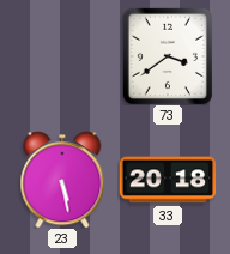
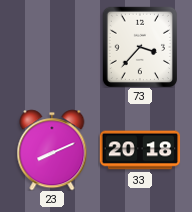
73: 3:39 -> 3:37
23: 5:28 -> 8:11
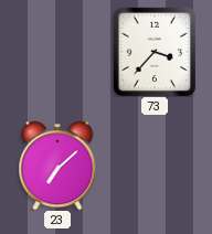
23: 8:11 -> 7:08
33: 20:18 -> none
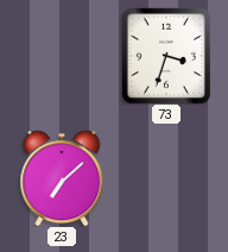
73: 3:37 -> 3:33
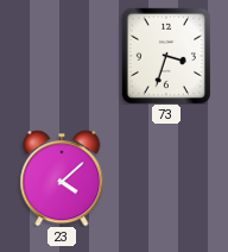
23: 7:08 -> 4:08
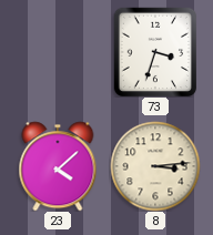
8: none -> 3:14
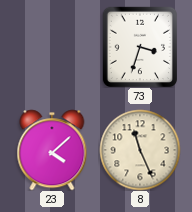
8: 3:14 -> 11:26
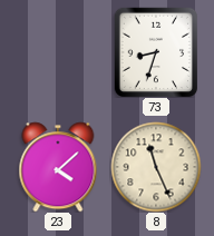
73: 3:33 -> 8:33
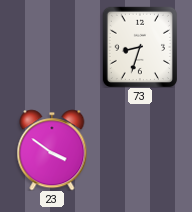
23: 4:08 -> 3:51
8: 11:26 -> none
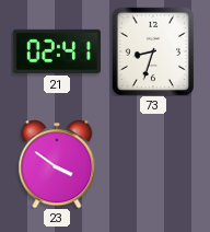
21: none -> 02:41
